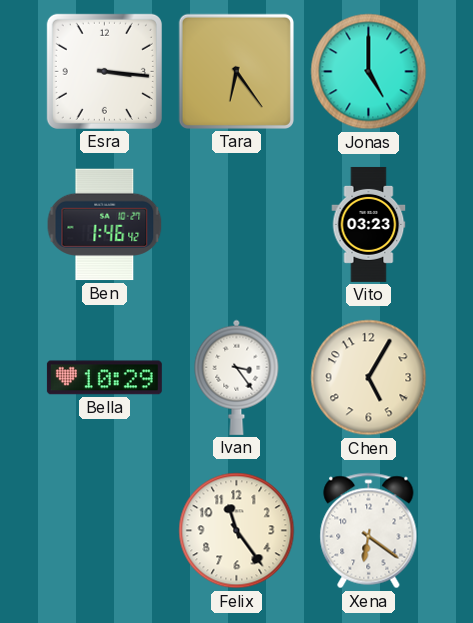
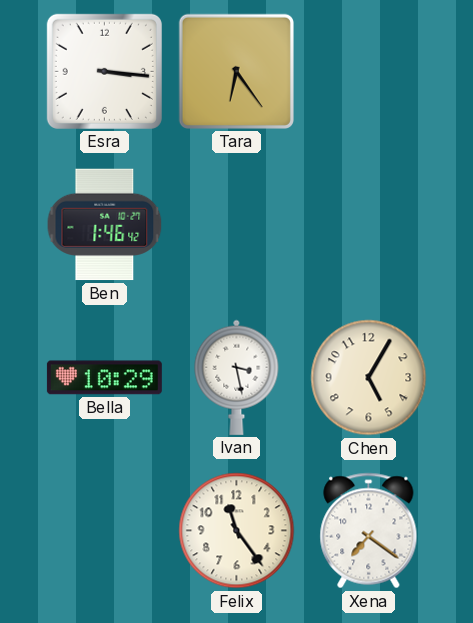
Jonas: 5:00 -> none
Vito: 03:23 -> none
Ivan: 3:24 -> 3:28
Xena: 6:21 -> 7:21
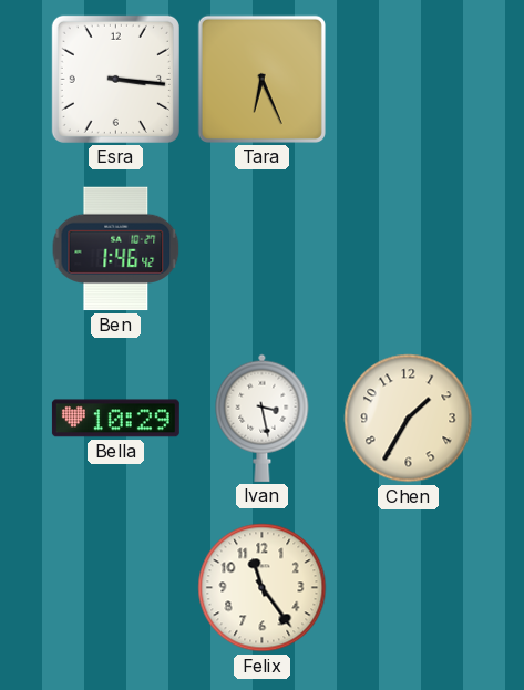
Tara: 6:24 -> 6:26
Chen: 5:05 -> 1:35
Xena: 7:21 -> none
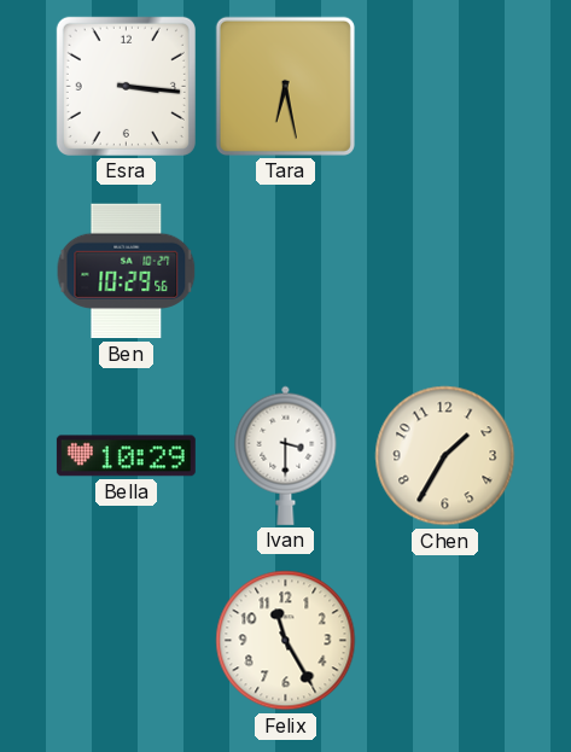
Tara: 6:26 -> 6:28
Ben: 1:46 -> 10:29
Ivan: 3:28 -> 3:30
Felix: 11:24 -> 11:25
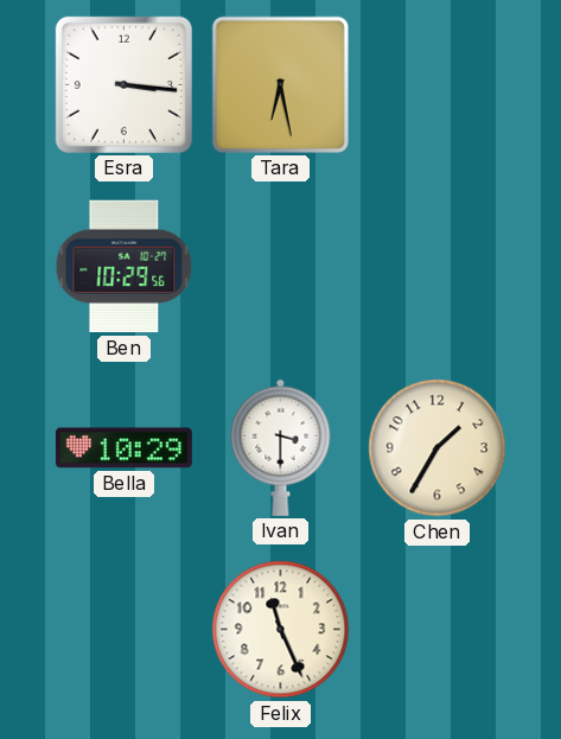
Felix: 11:25 -> 11:26
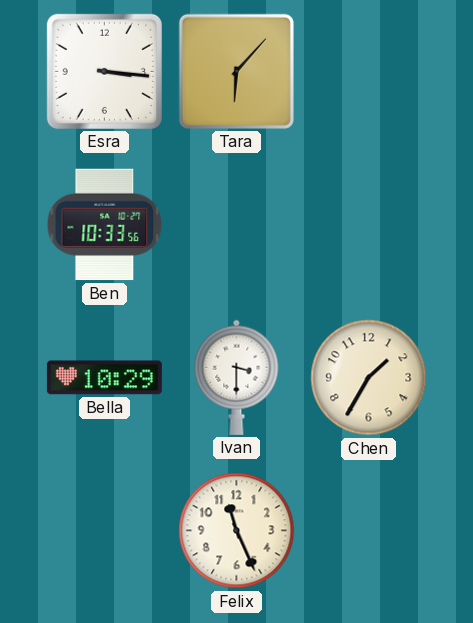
Tara: 6:28 -> 6:07
Ben: 10:29 -> 10:33
